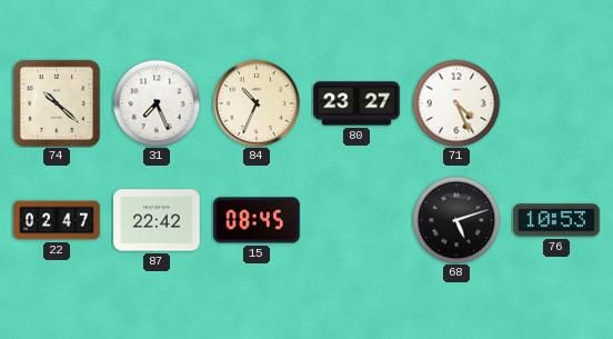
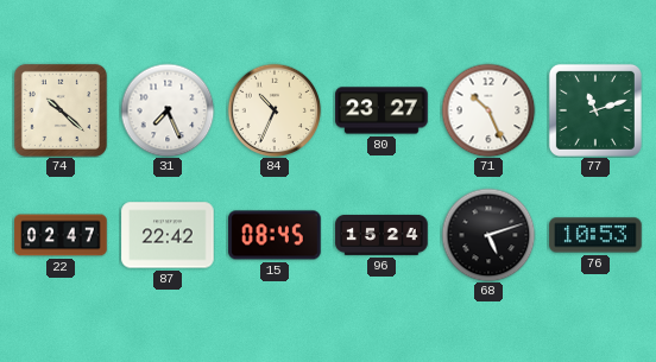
71: 4:26 -> 10:26
77: none -> 11:12
96: none -> 15:24
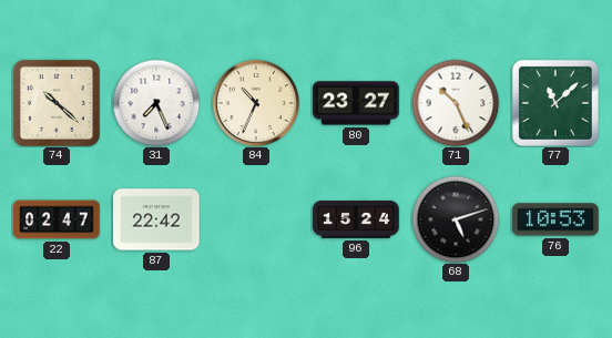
77: 11:12 -> 11:08
15: 08:45 -> none
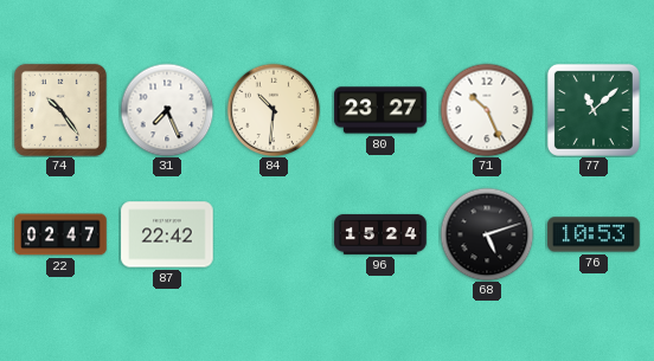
74: 10:22 -> 10:24
84: 10:34 -> 10:31
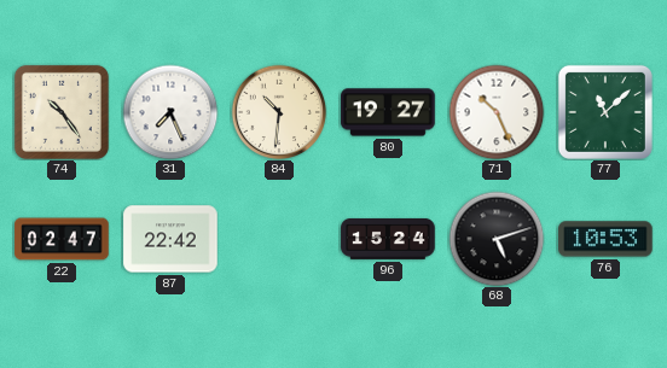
80: 23:27 -> 19:27
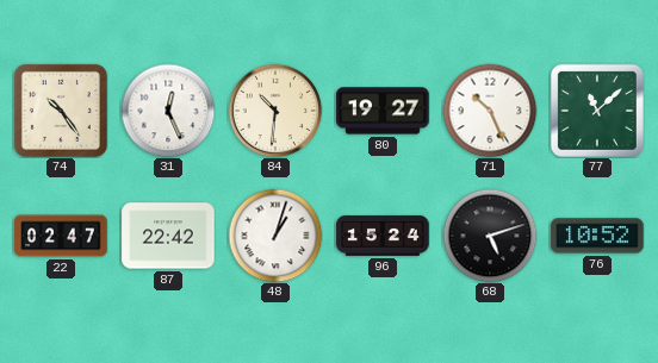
31: 7:26 -> 12:26
48: none -> 1:03
76: 10:53 -> 10:52
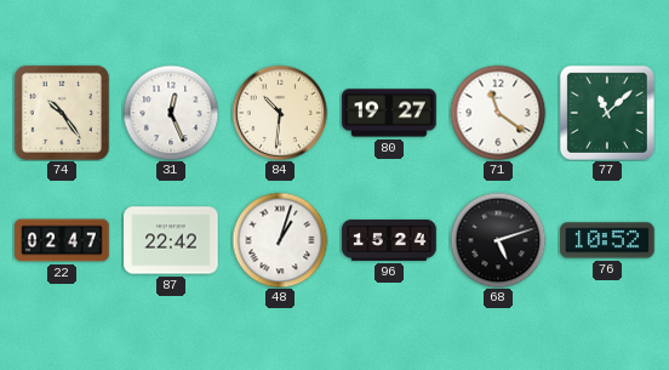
71: 10:26 -> 11:21
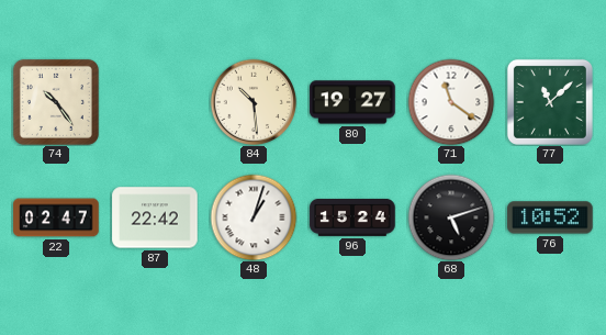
31: 12:26 -> none
84: 10:31 -> 10:29
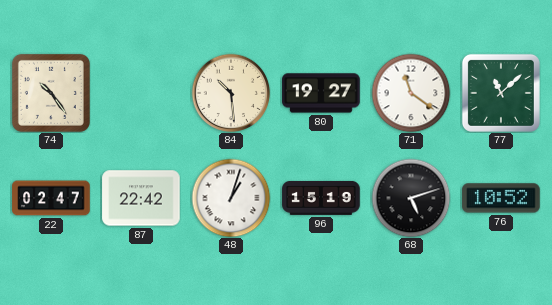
96: 15:24 -> 15:19
